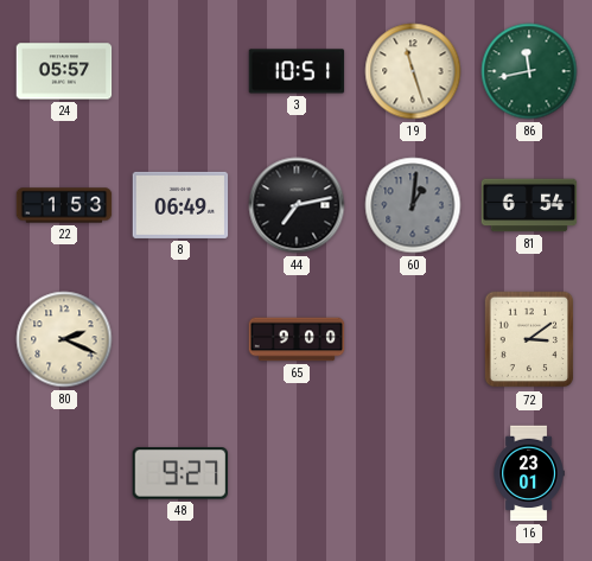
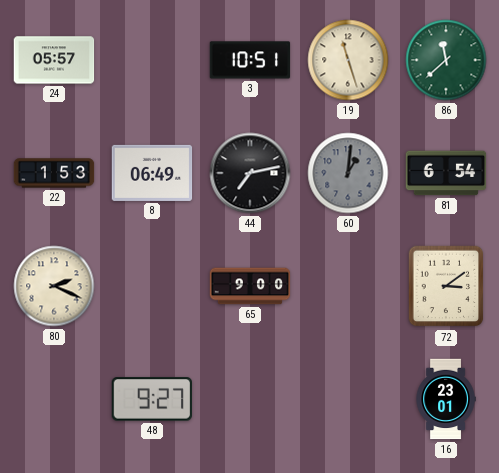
86: 11:43 -> 11:38
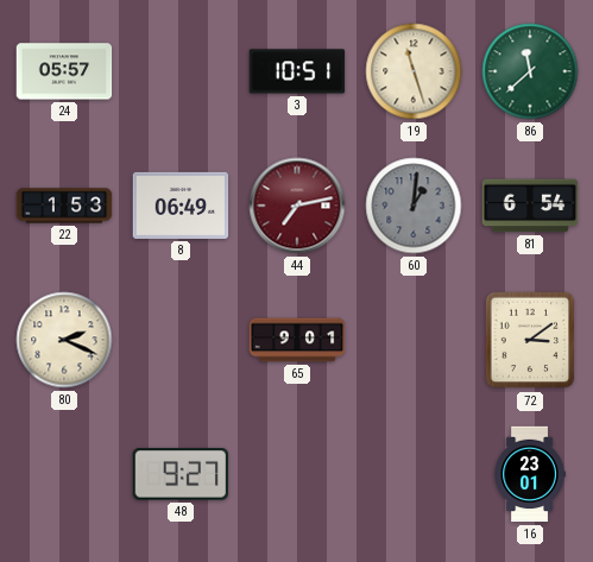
44 dial: black -> burgundy
65: 9:00 -> 9:01
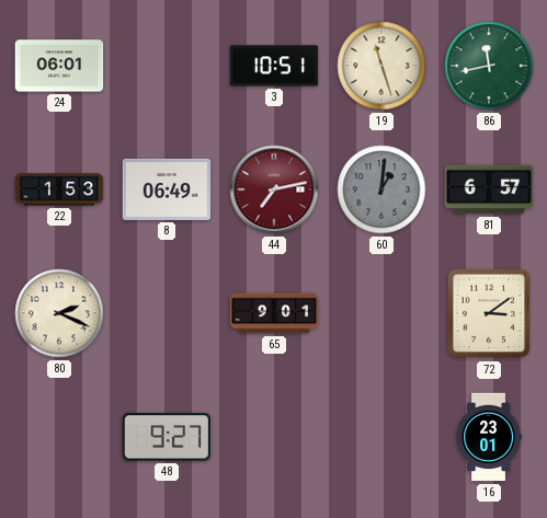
24: 05:57 -> 06:01
86: 11:38 -> 11:43
81: 6:54 -> 6:57
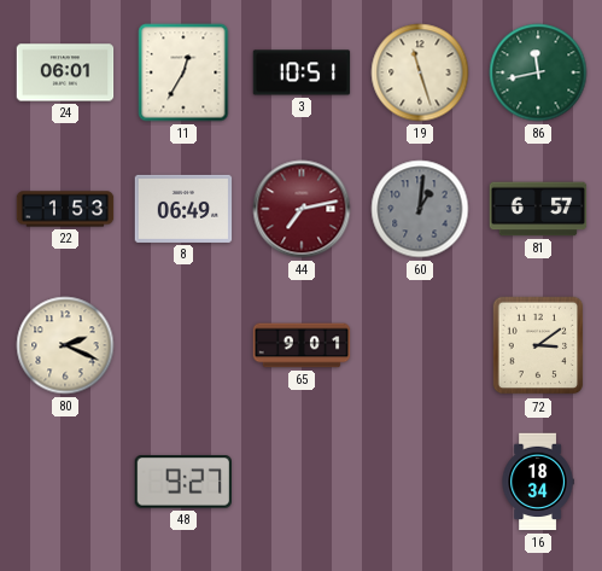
11: none -> 12:35
16: 23:01 -> 18:34
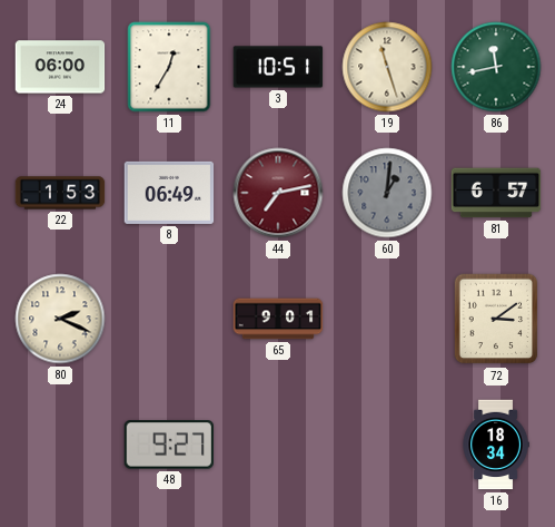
24: 06:01 -> 06:00
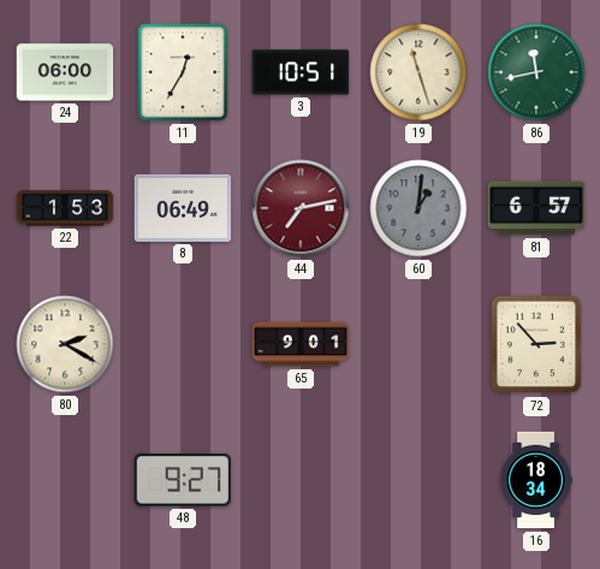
80: 2:19 -> 2:20
72: 3:09 -> 2:53
